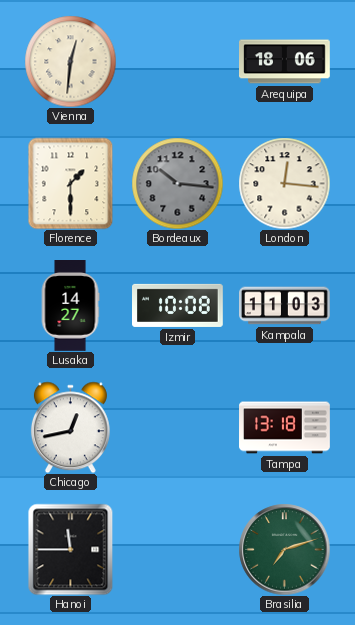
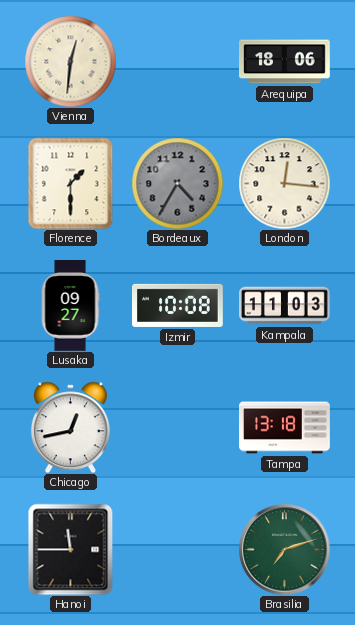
Bordeaux: 10:16 -> 4:35
Lusaka: 14:27 -> 09:27
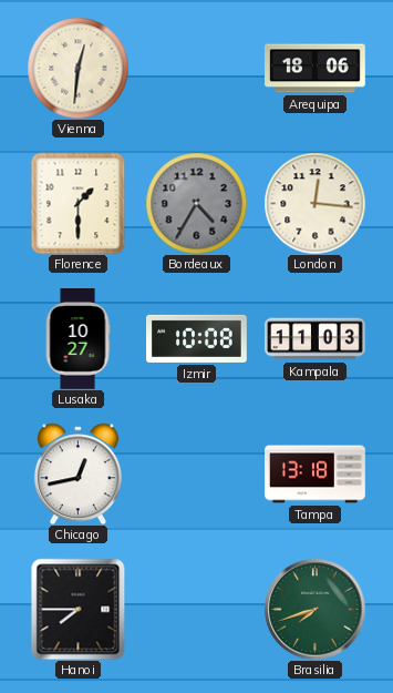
Lusaka: 09:27 -> 10:27
Hanoi: 11:45 -> 7:45
Brasilia: 7:12 -> 7:42
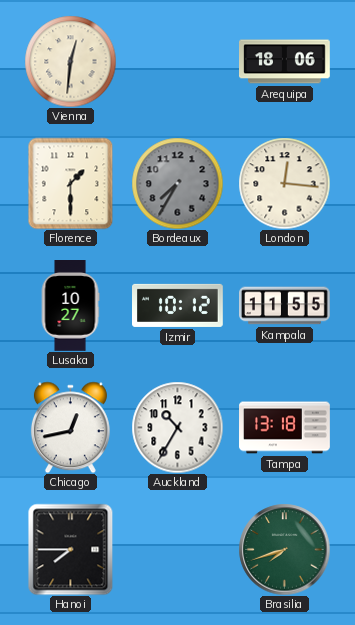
Bordeaux: 4:35 -> 7:35
Izmir: 10:08 -> 10:12
Kampala: 11:03 -> 11:55
Auckland: none -> 10:35
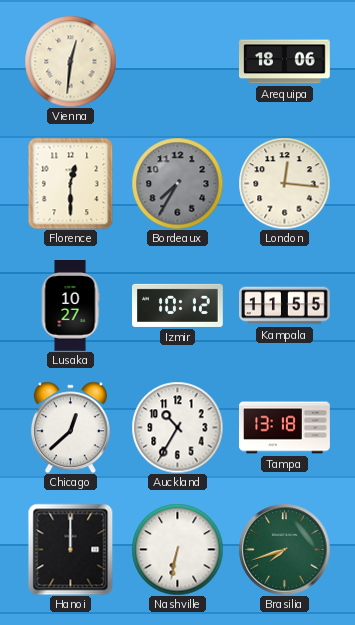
Florence: 1:30 -> 12:30
Chicago: 12:43 -> 12:38
Hanoi: 7:45 -> 12:00
Nashville: none -> 6:32
